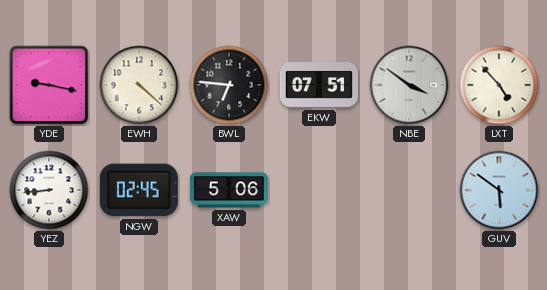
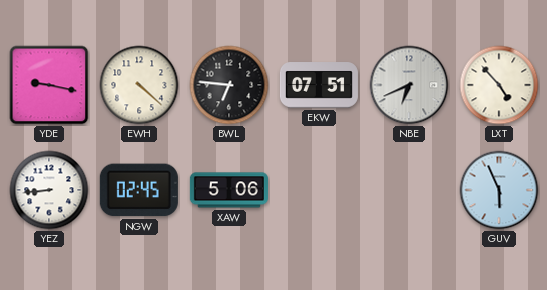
NBE: 3:51 -> 6:41
GUV: 5:51 -> 5:56
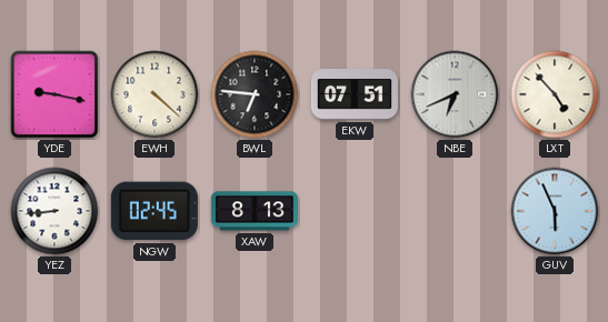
XAW: 5:06 -> 8:13
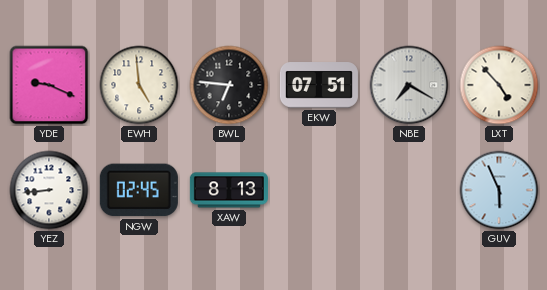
YDE: 9:17 -> 9:19
EWH: 4:22 -> 4:59
NBE: 6:41 -> 7:20
